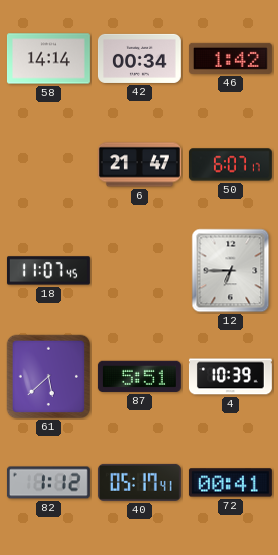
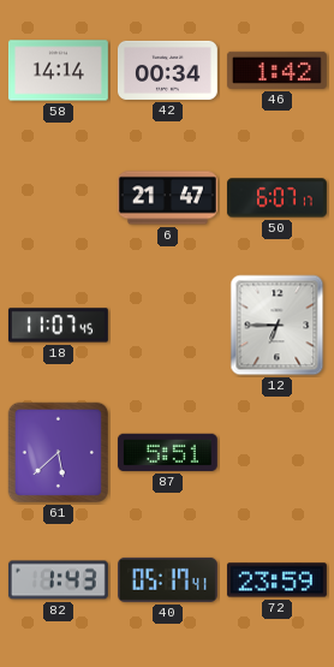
4: 10:39 -> none
82: 1:12 -> 1:43
72: 00:41 -> 23:59
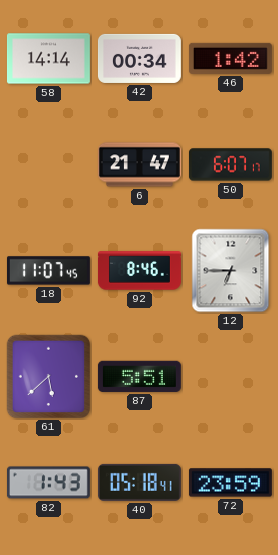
92: none -> 8:46
40: 05:17 -> 05:18
